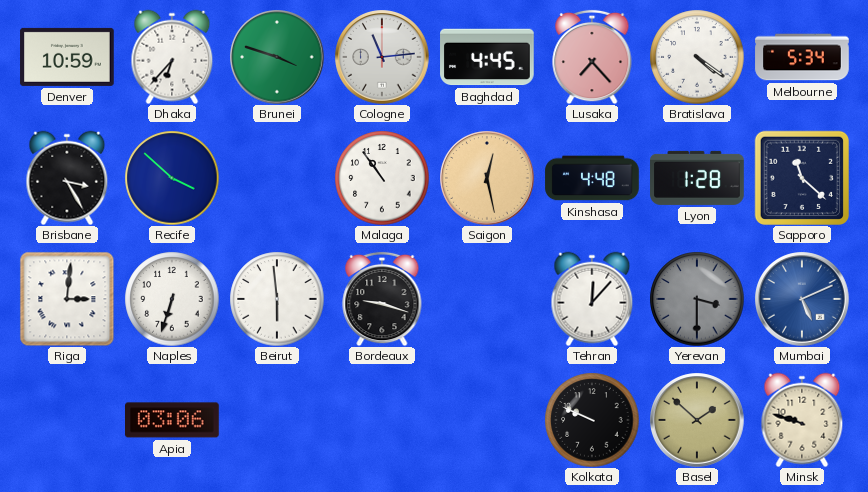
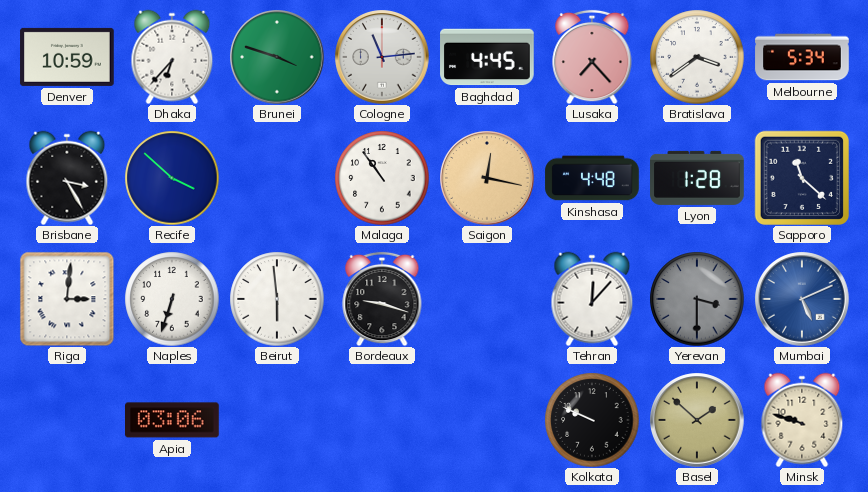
Bratislava: 4:21 -> 3:39
Saigon: 12:28 -> 12:17
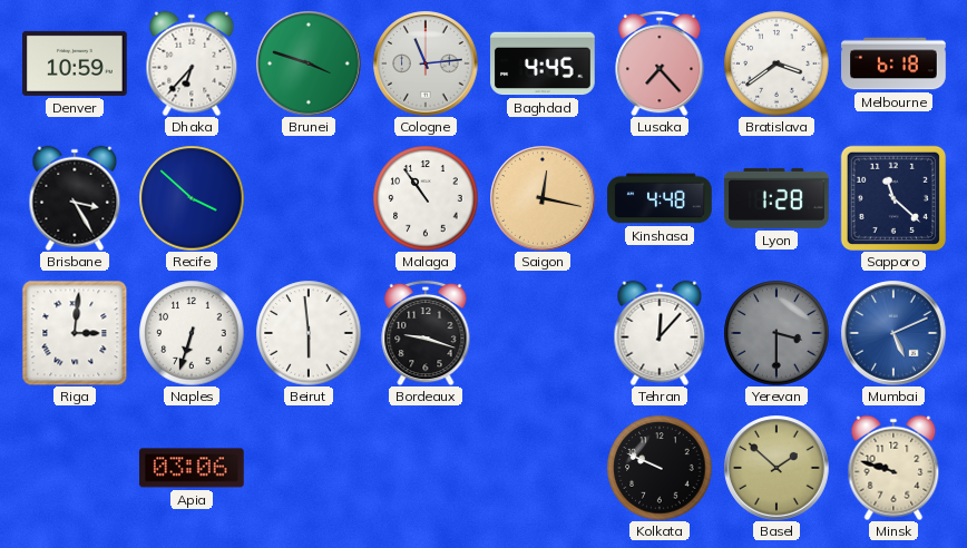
Melbourne: 5:34 -> 6:18
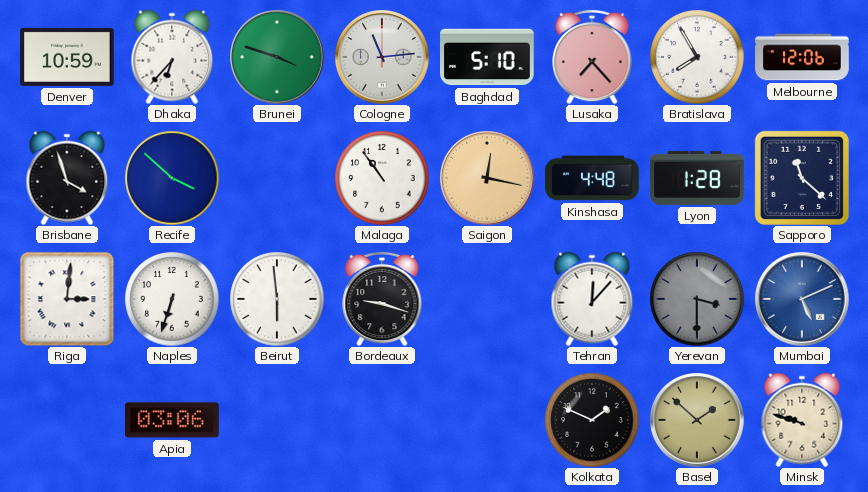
Baghdad: 4:45 -> 5:10
Bratislava: 3:39 -> 7:55
Melbourne: 6:18 -> 12:06
Brisbane: 3:25 -> 3:57
Kolkata: 9:49 -> 1:49
